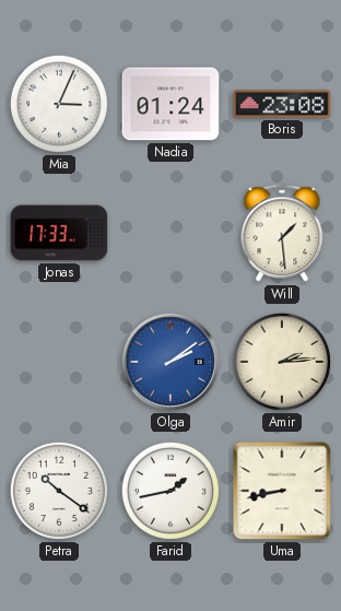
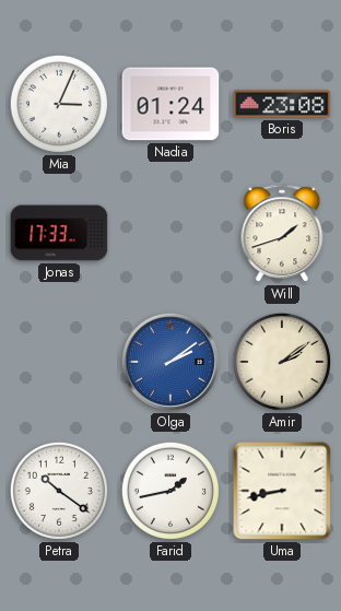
Will: 1:29 -> 1:42
Amir: 2:14 -> 2:09
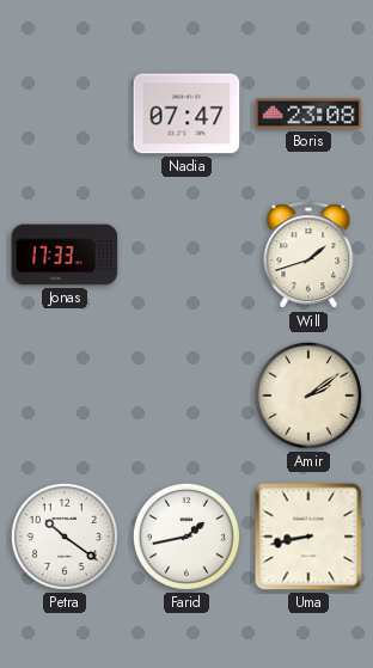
Mia: 3:04 -> none
Nadia: 01:24 -> 07:47
Olga: 2:09 -> none
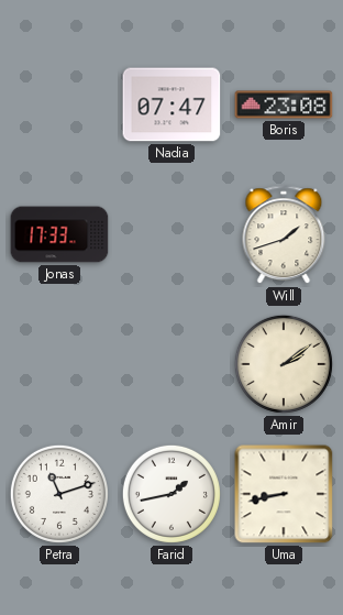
Petra: 10:21 -> 11:12
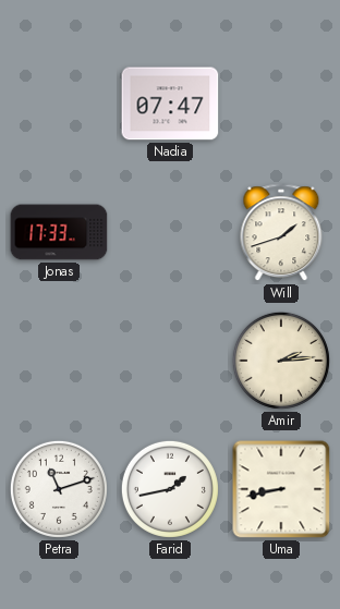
Boris: 23:08 -> none
Amir: 2:09 -> 2:14
